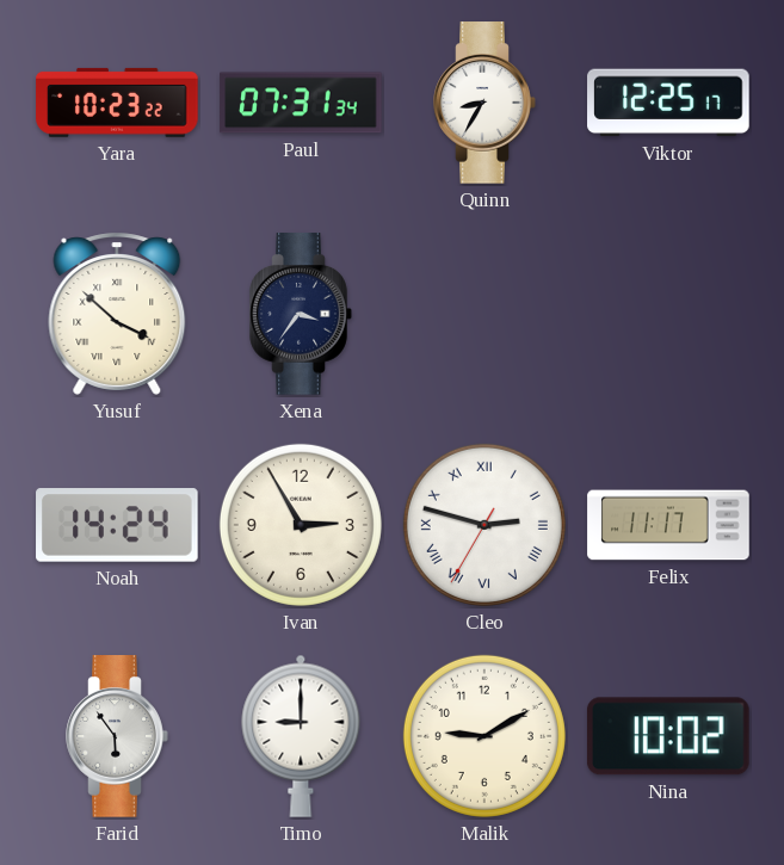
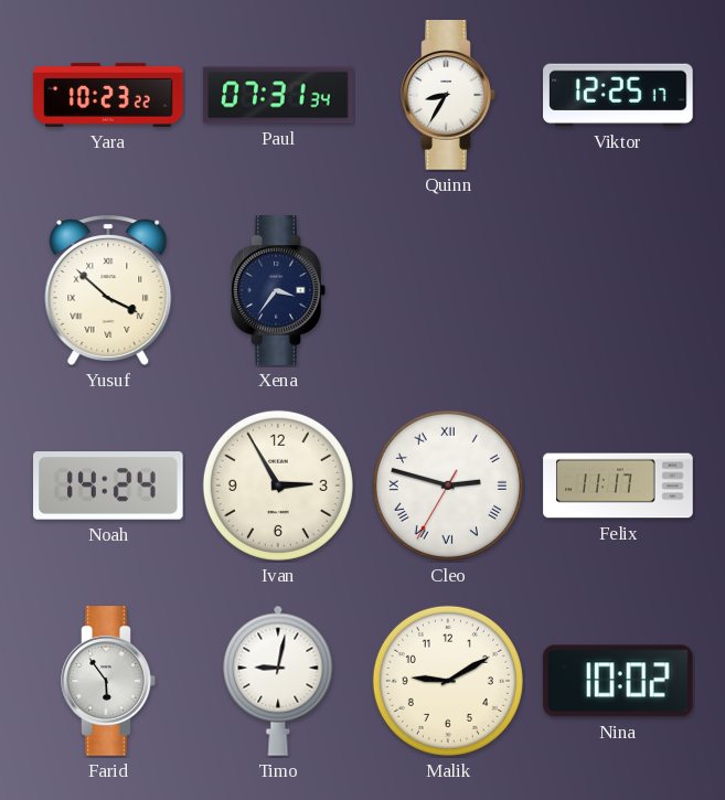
Timo: 9:00 -> 9:02
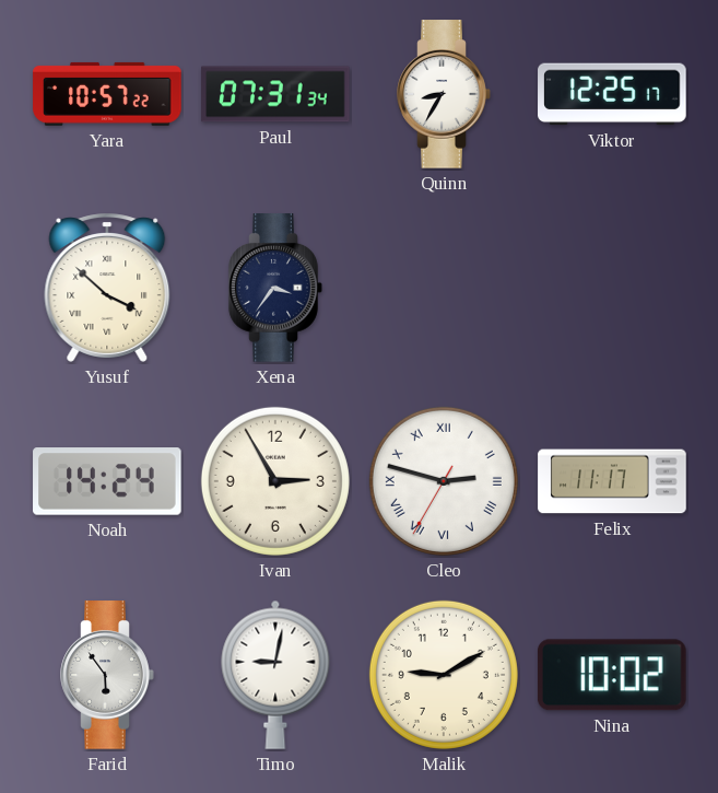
Yara: 10:23 -> 10:57
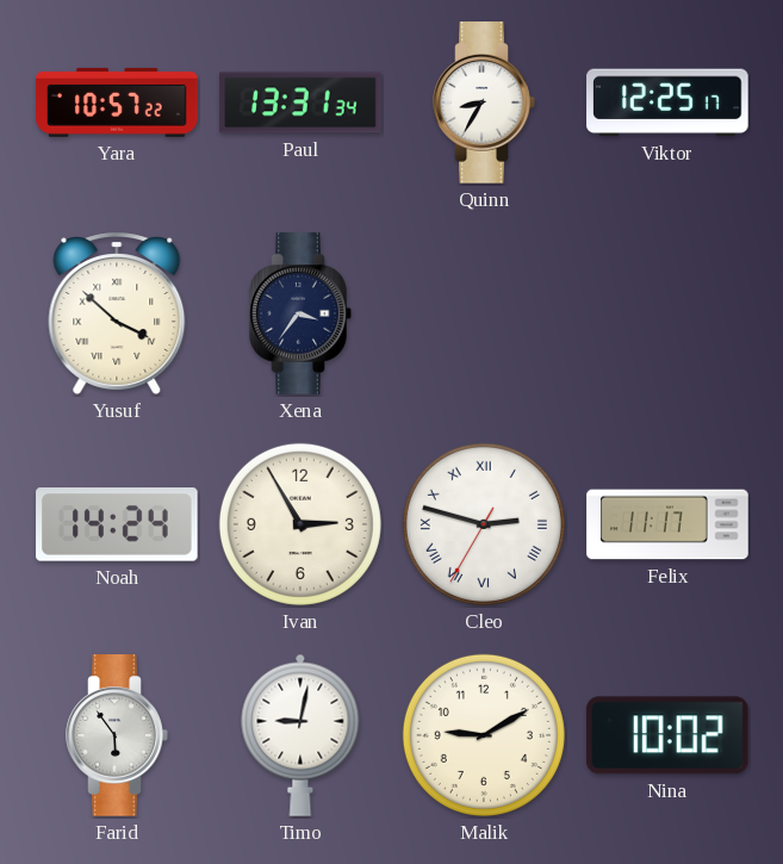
Paul: 07:31 -> 13:31
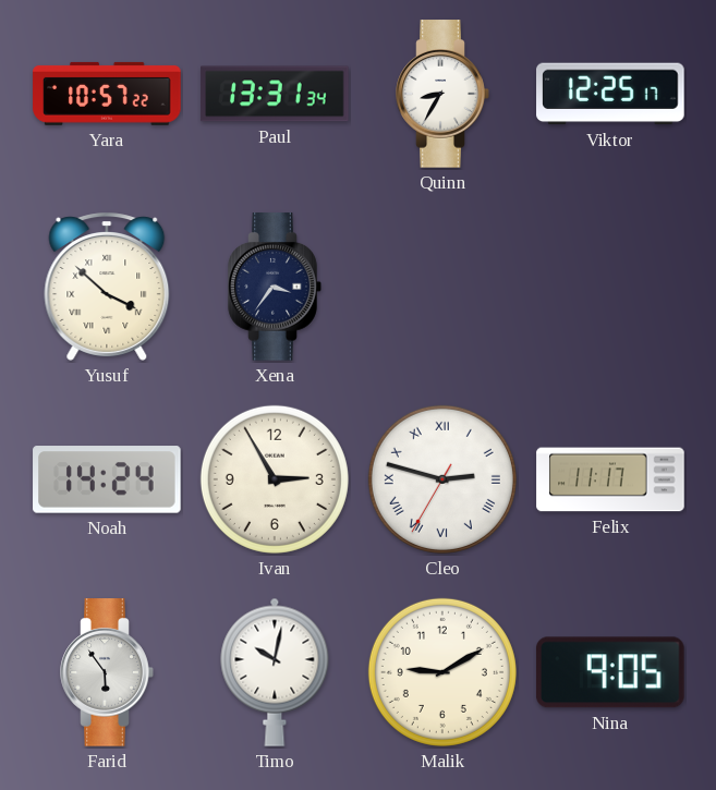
Timo: 9:02 -> 10:02
Nina: 10:02 -> 9:05
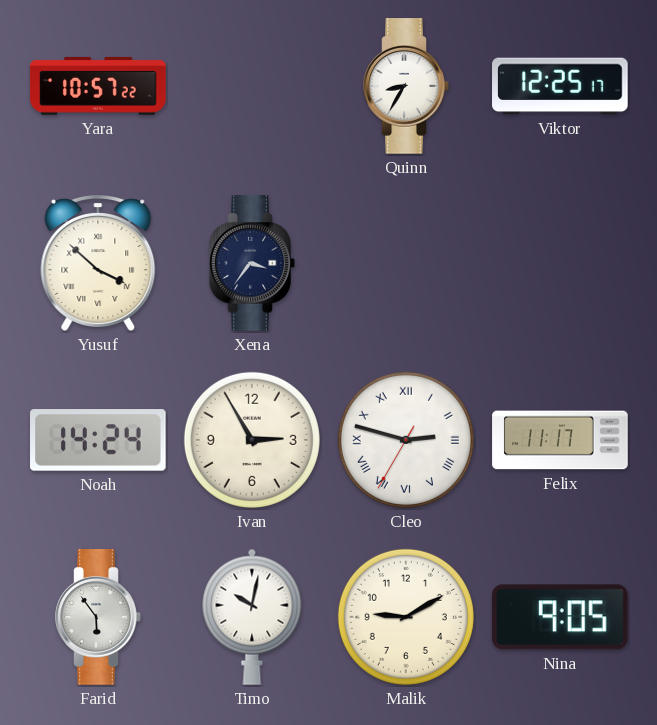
Paul: 13:31 -> none
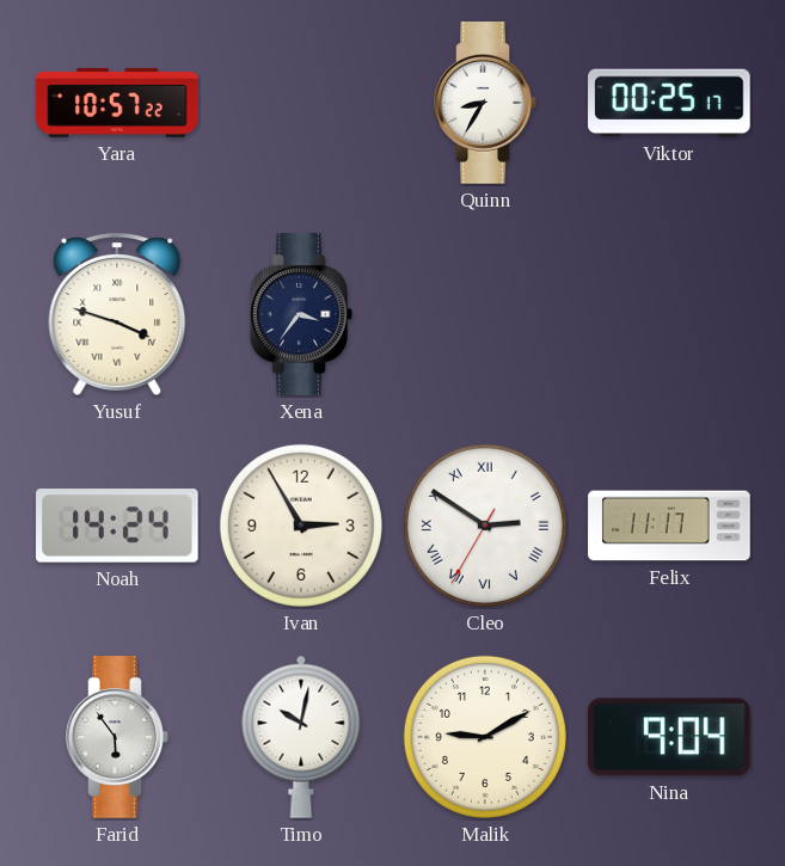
Viktor: 12:25 -> 00:25
Yusuf: 3:52 -> 3:48
Cleo: 2:47 -> 2:50
Nina: 9:05 -> 9:04
